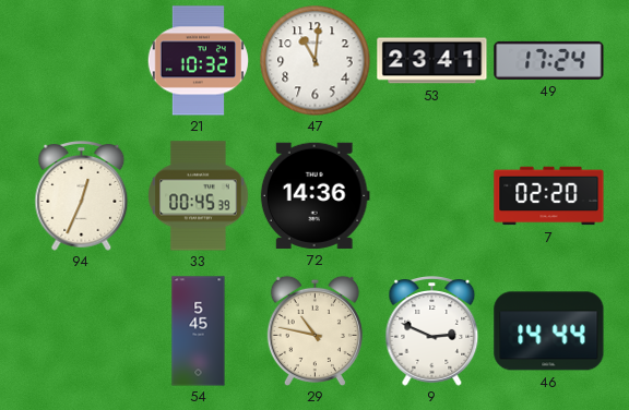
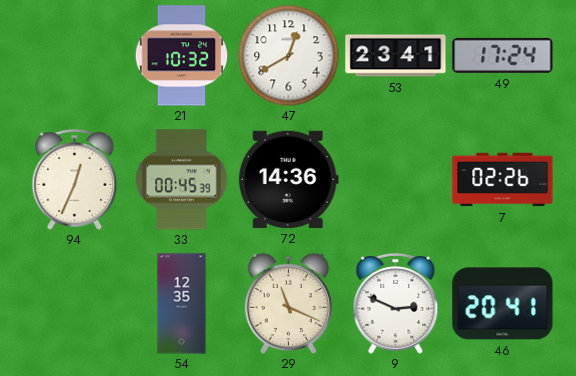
47: 11:01 -> 12:40
7: 02:20 -> 02:26
54: 5:45 -> 12:35
29: 10:47 -> 11:19
46: 14:44 -> 20:41
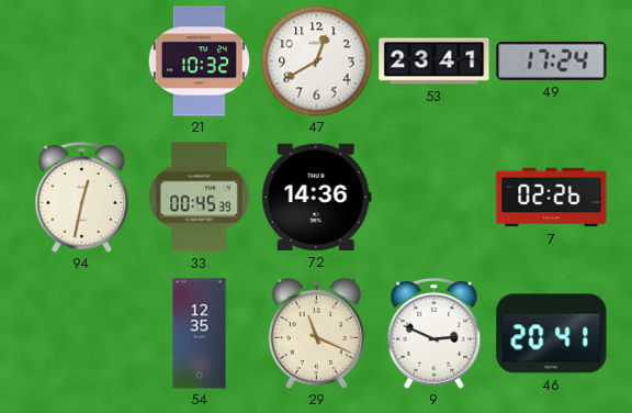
94: 12:34 -> 12:32
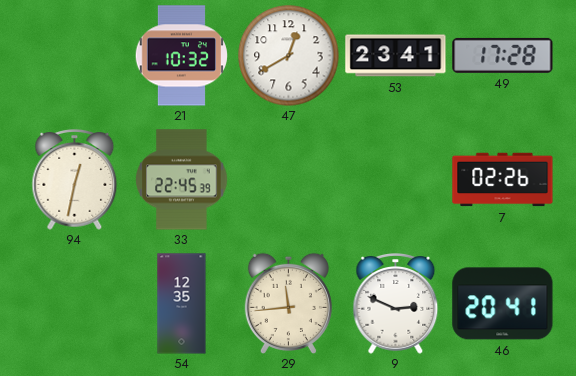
49: 17:24 -> 17:28
33: 00:45 -> 22:45
72: 14:36 -> none
29: 11:19 -> 11:44
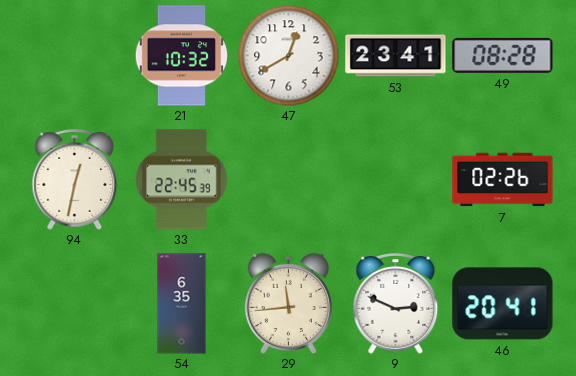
49: 17:28 -> 08:28
54: 12:35 -> 6:35
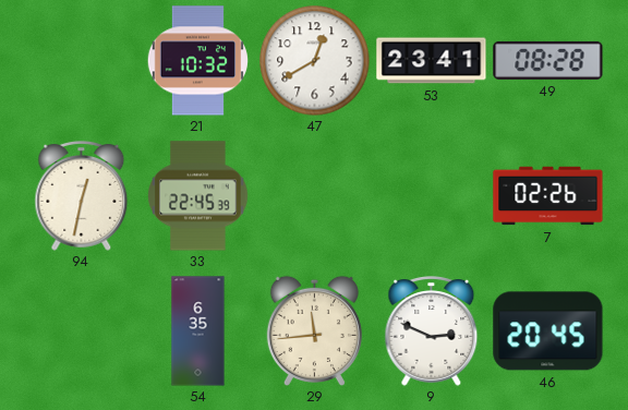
46: 20:41 -> 20:45
